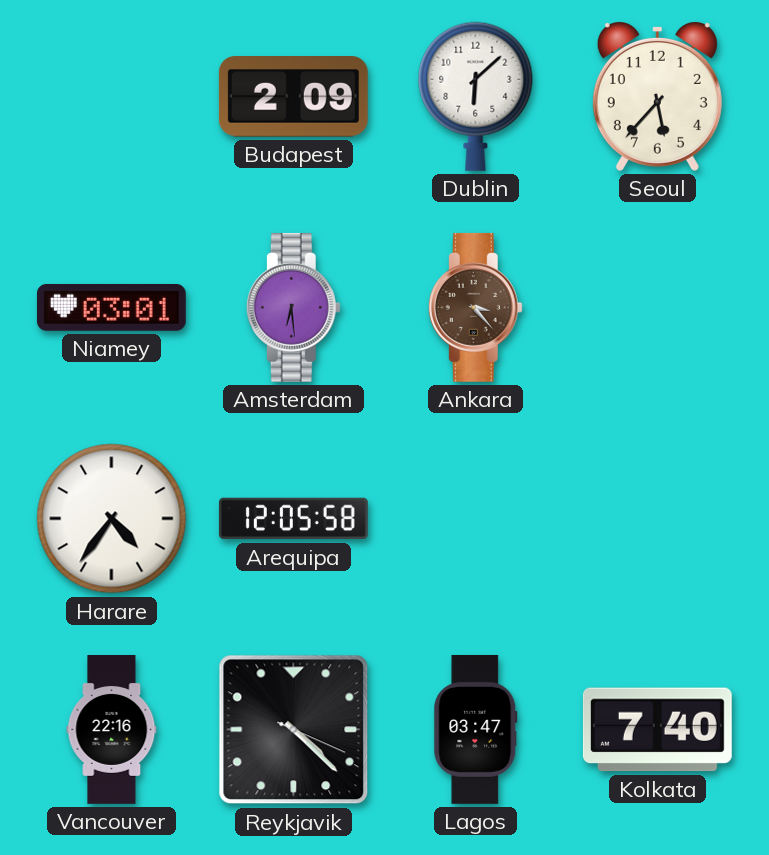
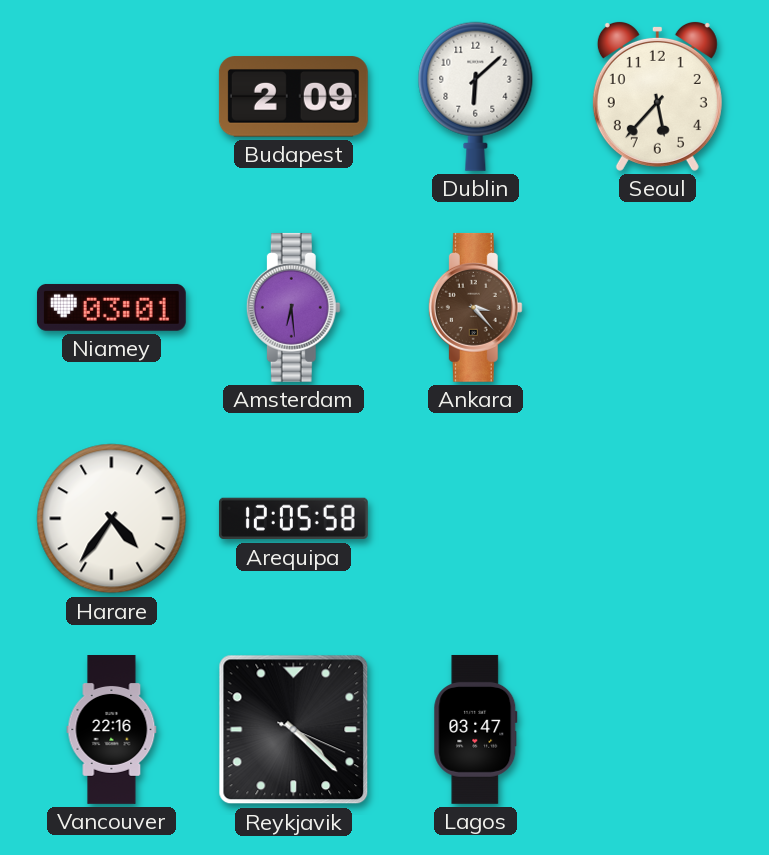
Kolkata: 7:40 -> none
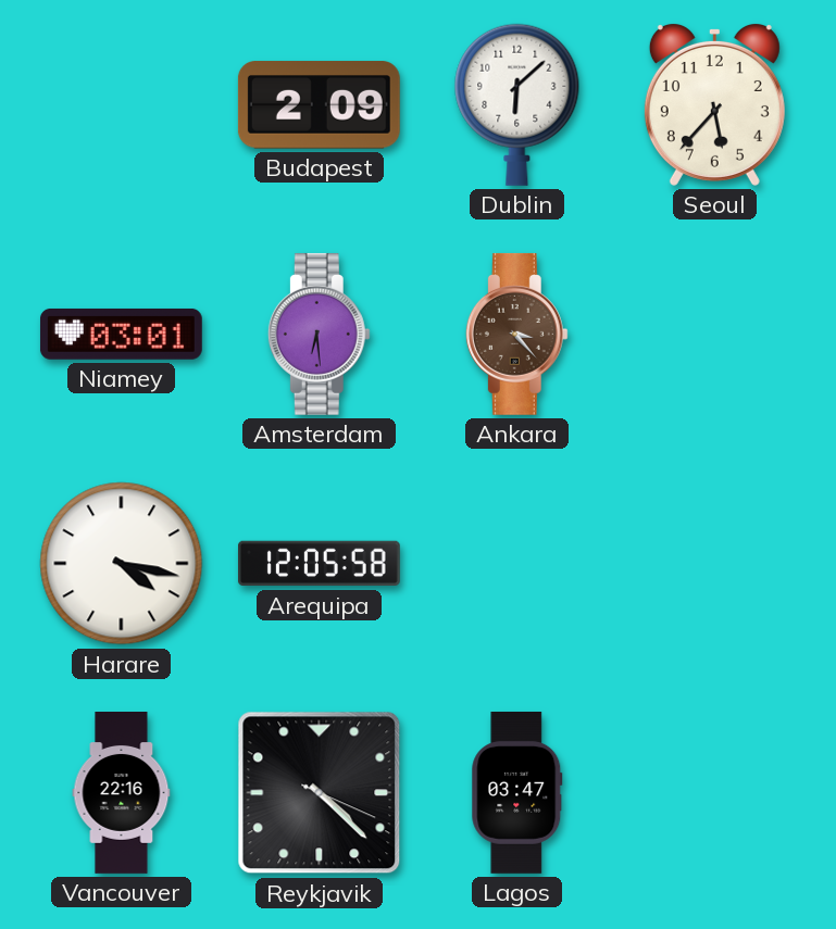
Harare: 4:36 -> 4:17
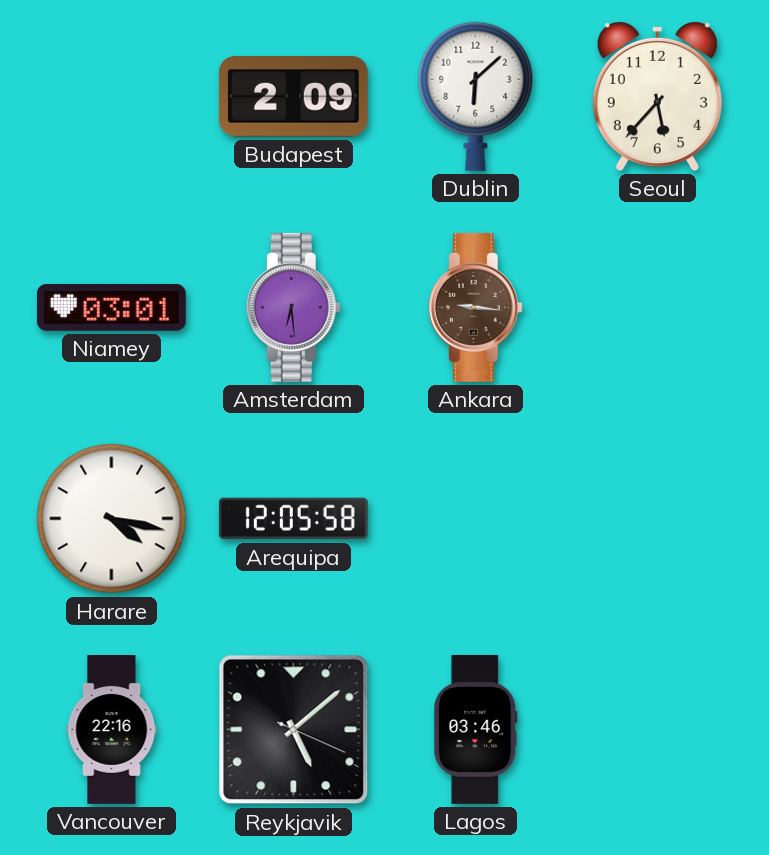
Ankara: 3:23 -> 9:16
Reykjavik: 4:22 -> 5:08
Lagos: 03:47 -> 03:46
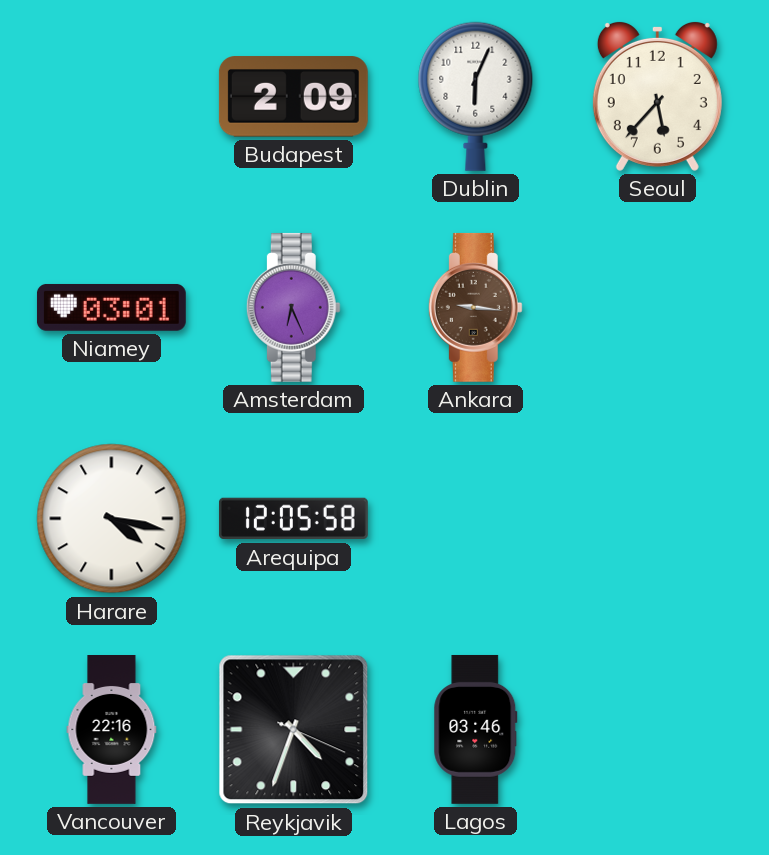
Dublin: 6:08 -> 6:04
Amsterdam: 6:29 -> 6:26
Reykjavik: 5:08 -> 4:33
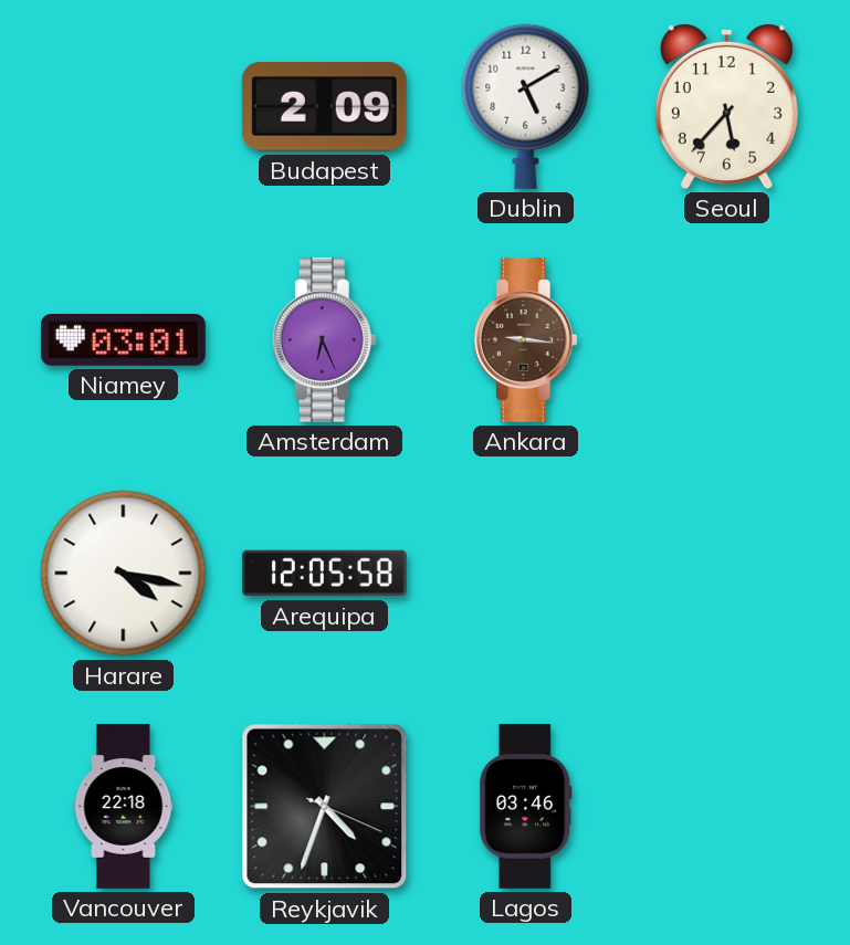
Dublin: 6:04 -> 5:10
Vancouver: 22:16 -> 22:18
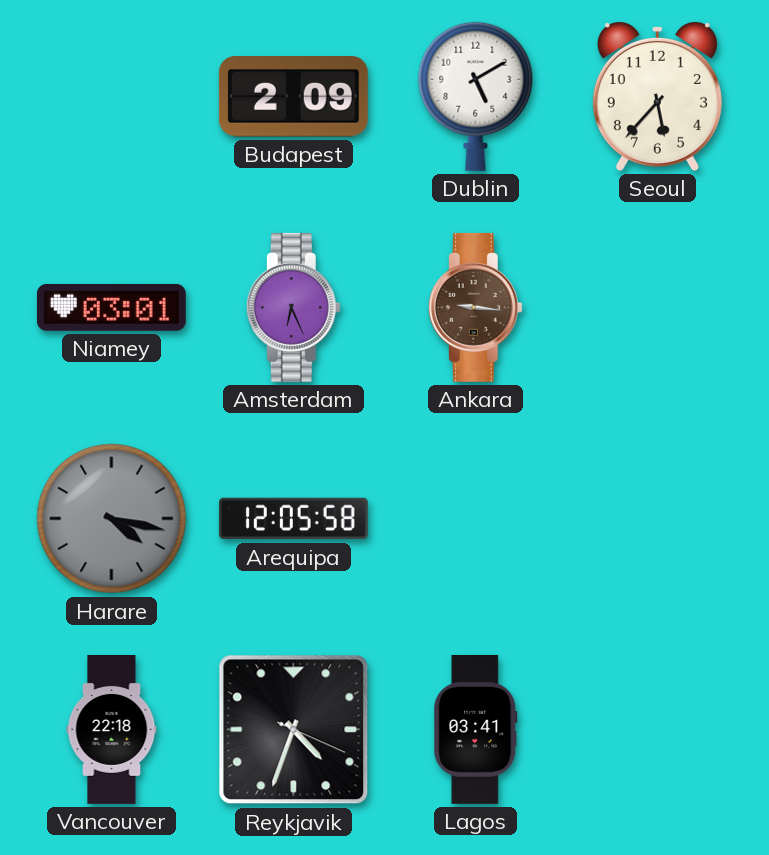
Harare dial: white -> grey
Lagos: 03:46 -> 03:41
